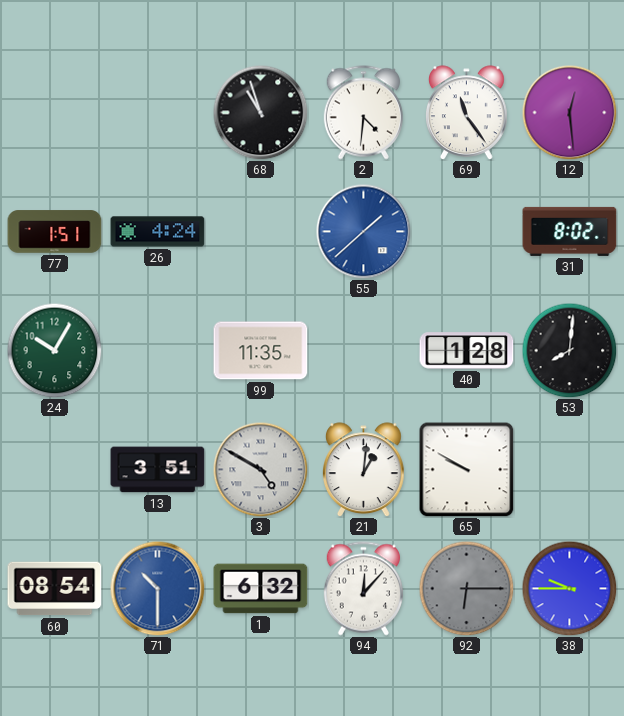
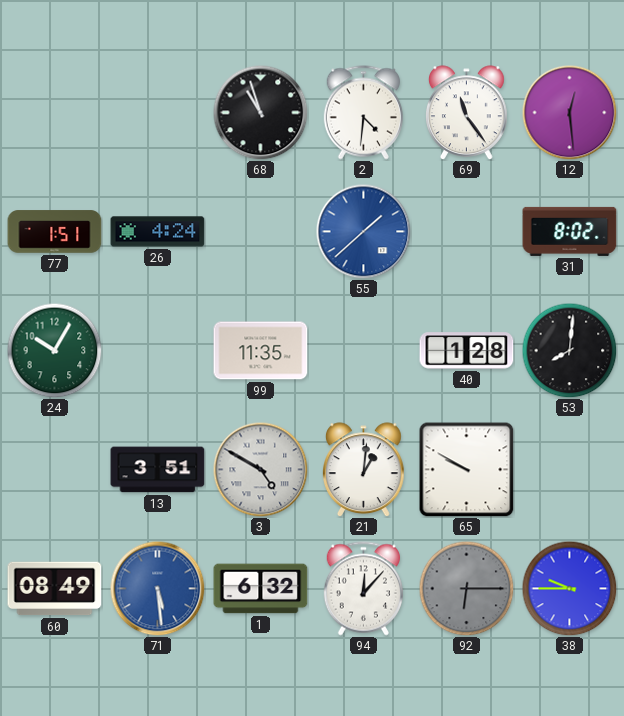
60: 08:54 -> 08:49
71: 10:30 -> 5:29
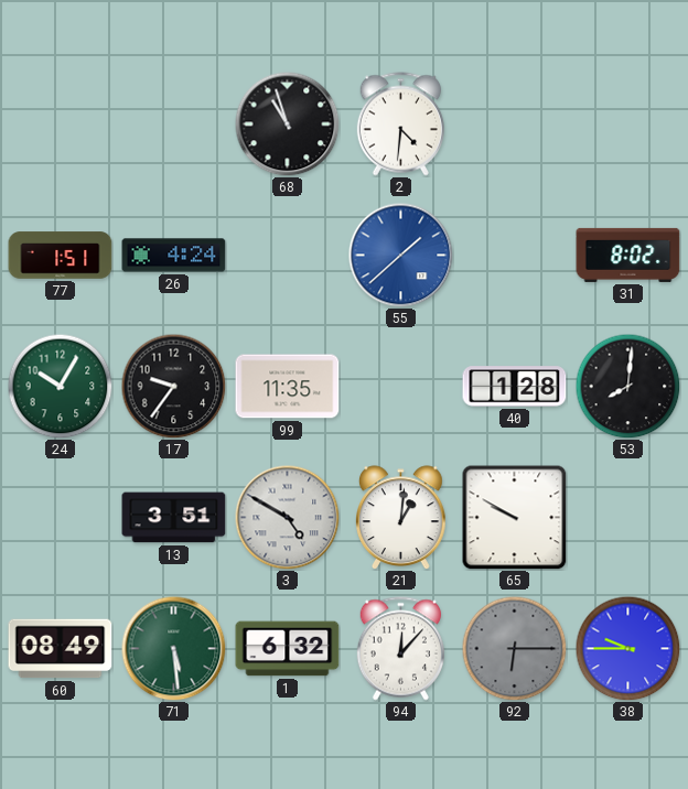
69: 11:24 -> none
12: 12:29 -> none
17: none -> 9:36
71 dial: blue -> green
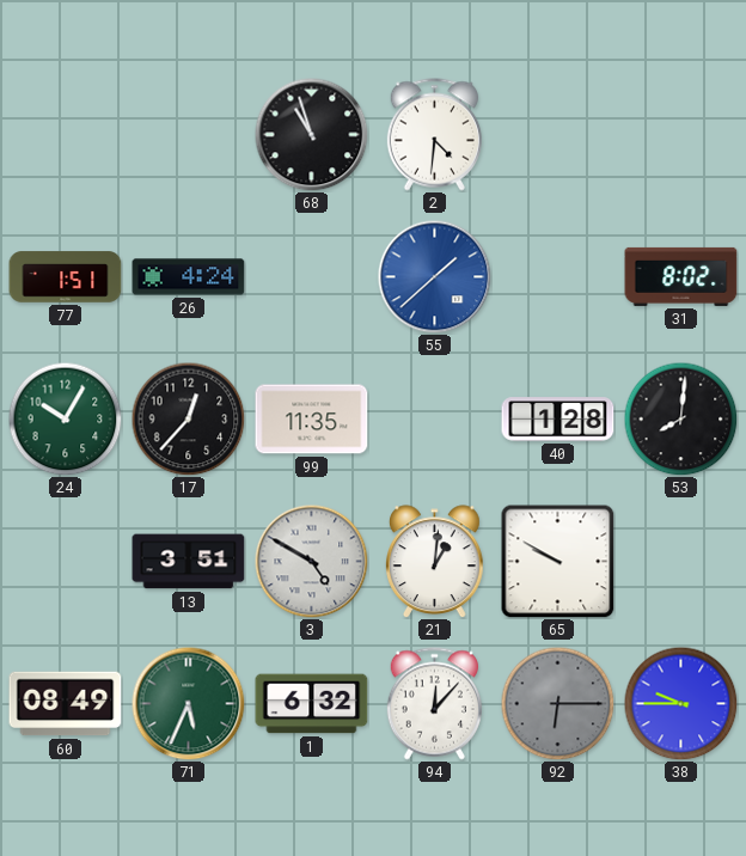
17: 9:36 -> 12:37
71: 5:29 -> 5:34
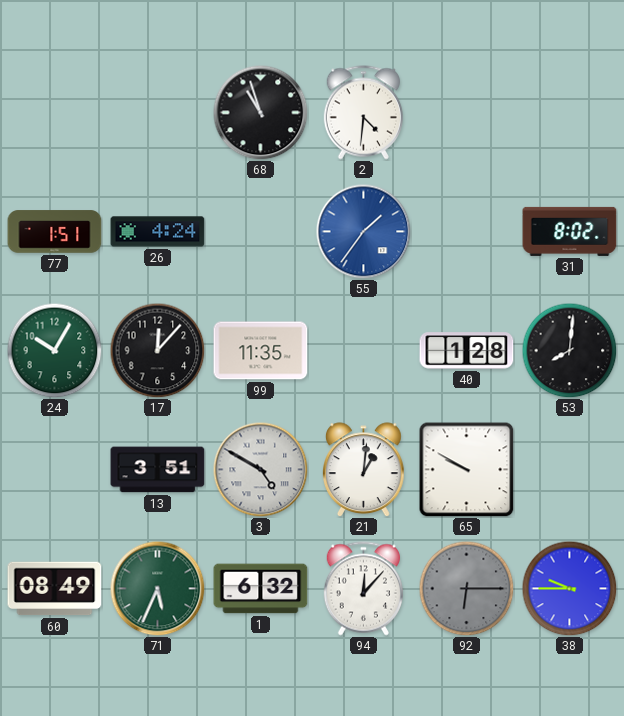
55: 1:38 -> 1:36
17: 12:37 -> 12:07
